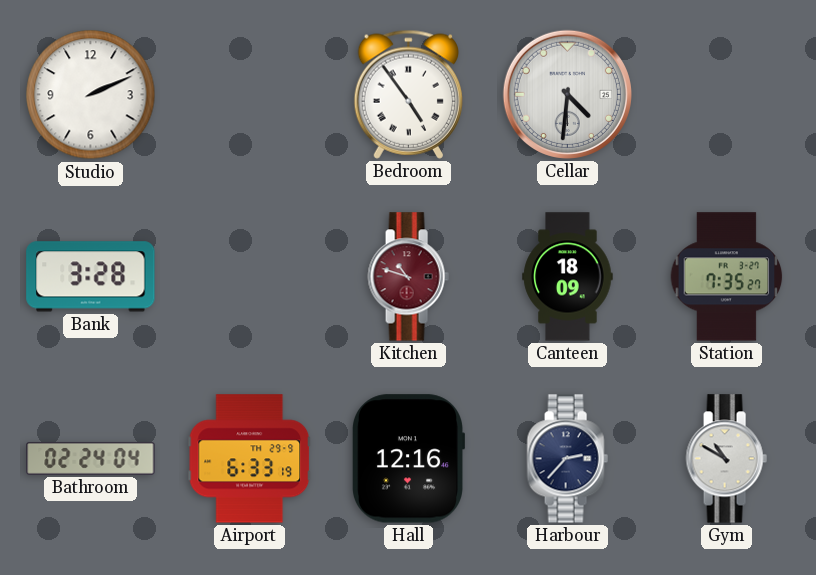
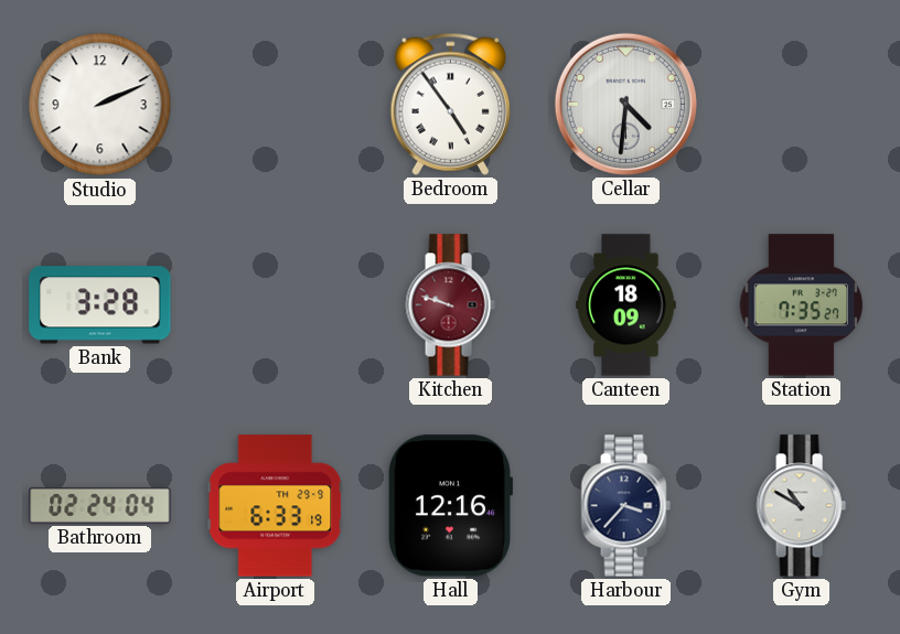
Kitchen: 10:48 -> 9:48
Harbour: 2:37 -> 3:37
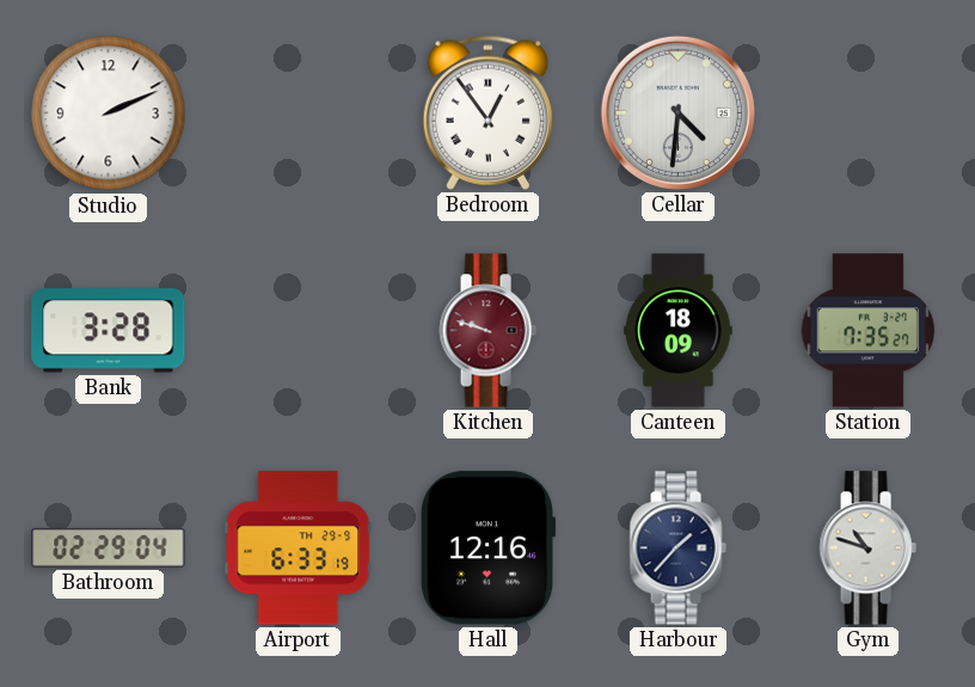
Bedroom: 4:54 -> 12:54
Bathroom: 02:24 -> 02:29
Harbour: 3:37 -> 1:37
Gym: 10:50 -> 10:48
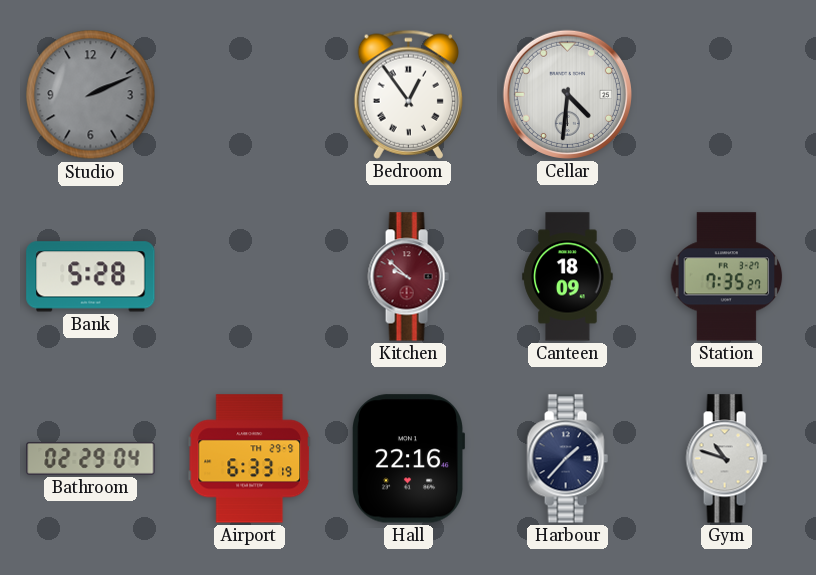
Studio dial: white -> grey
Bank: 3:28 -> 5:28
Kitchen: 9:48 -> 9:52
Hall: 12:16 -> 22:16
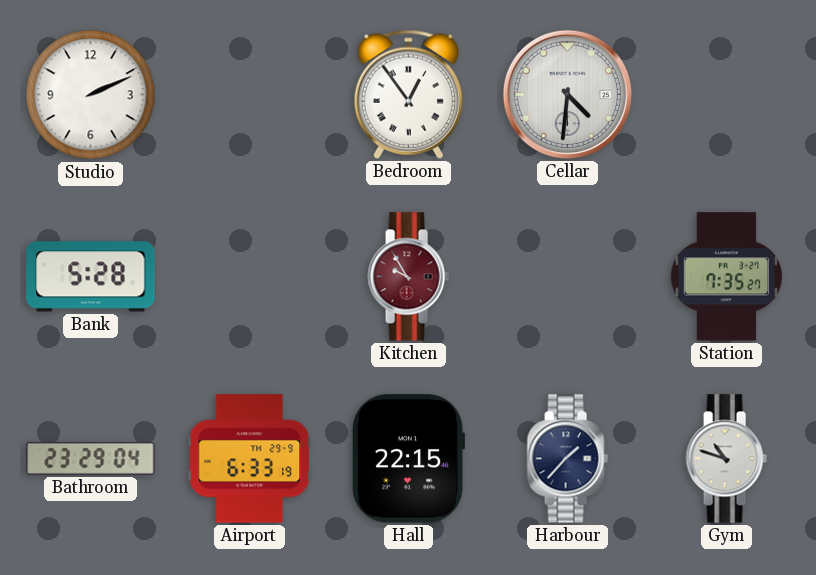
Studio dial: grey -> white
Kitchen: 9:52 -> 9:55
Canteen: 18:09 -> none
Bathroom: 02:29 -> 23:29
Hall: 22:16 -> 22:15
